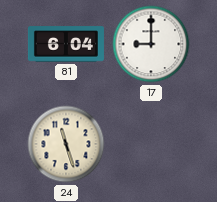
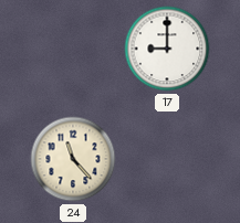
81: 6:04 -> none
24: 11:27 -> 11:23
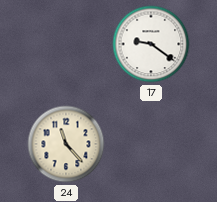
17: 9:00 -> 9:21
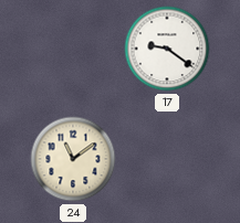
24: 11:23 -> 11:09
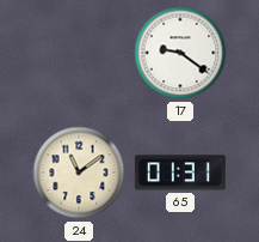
65: none -> 01:31
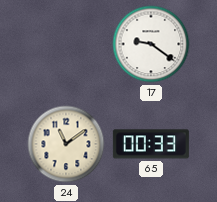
65: 01:31 -> 00:33
